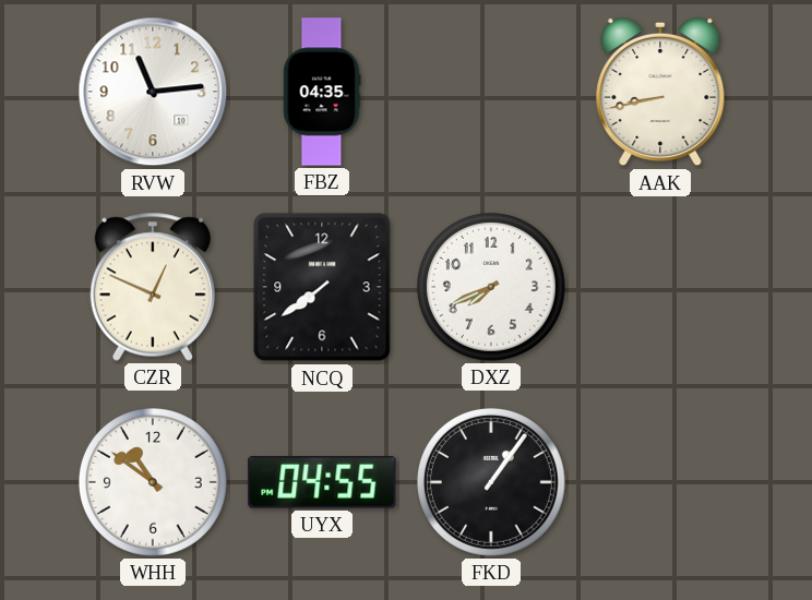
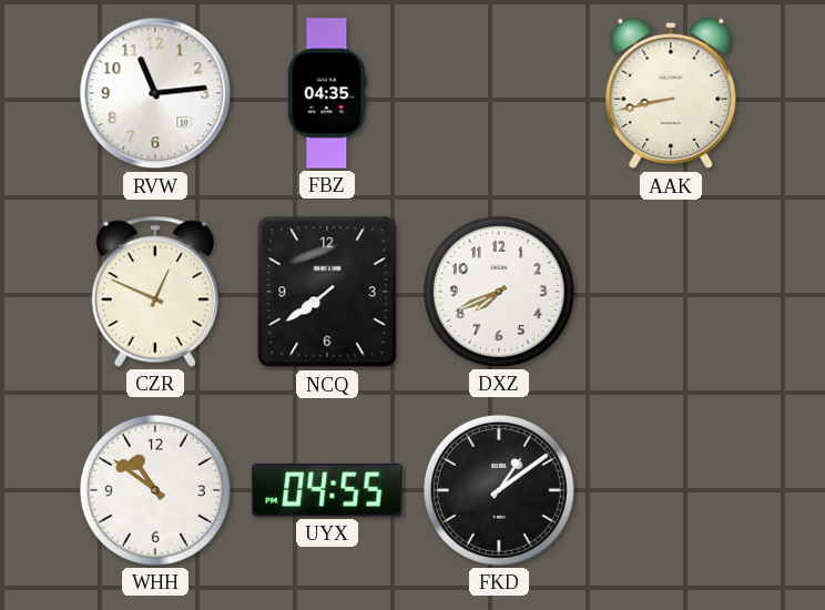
FKD: 1:06 -> 1:09
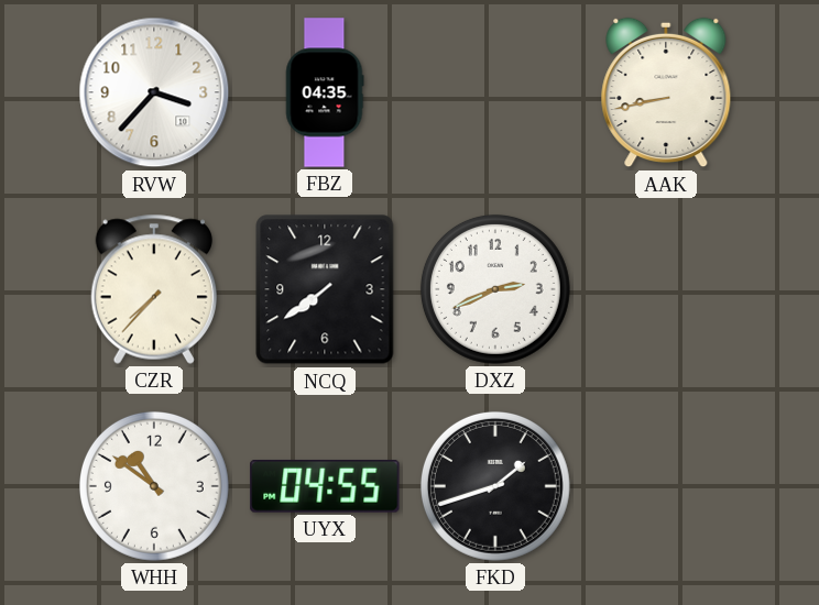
RVW: 11:14 -> 3:37
CZR: 12:49 -> 7:37
DXZ: 7:41 -> 2:41
FKD: 1:09 -> 1:42
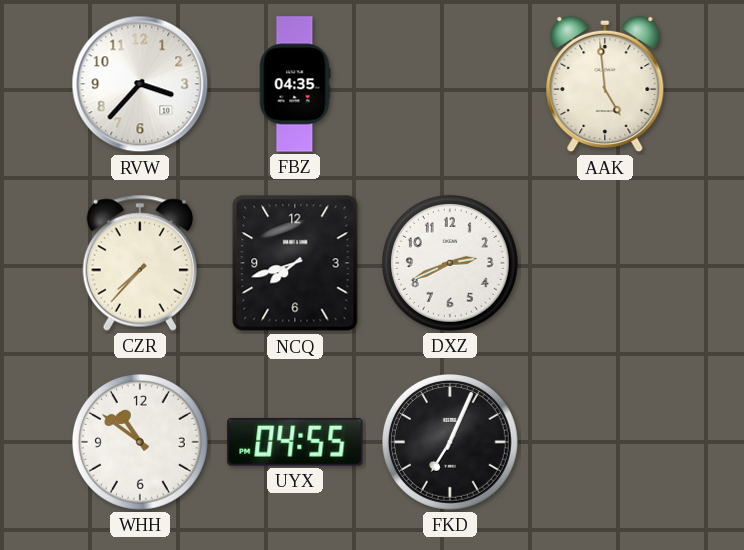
AAK: 8:43 -> 4:59
NCQ: 7:39 -> 7:42
FKD: 1:42 -> 7:04
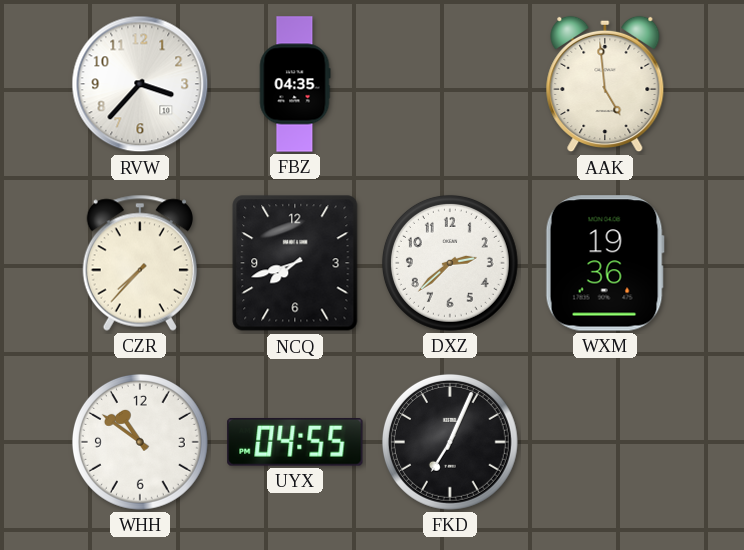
DXZ: 2:41 -> 2:38
WXM: none -> 19:36
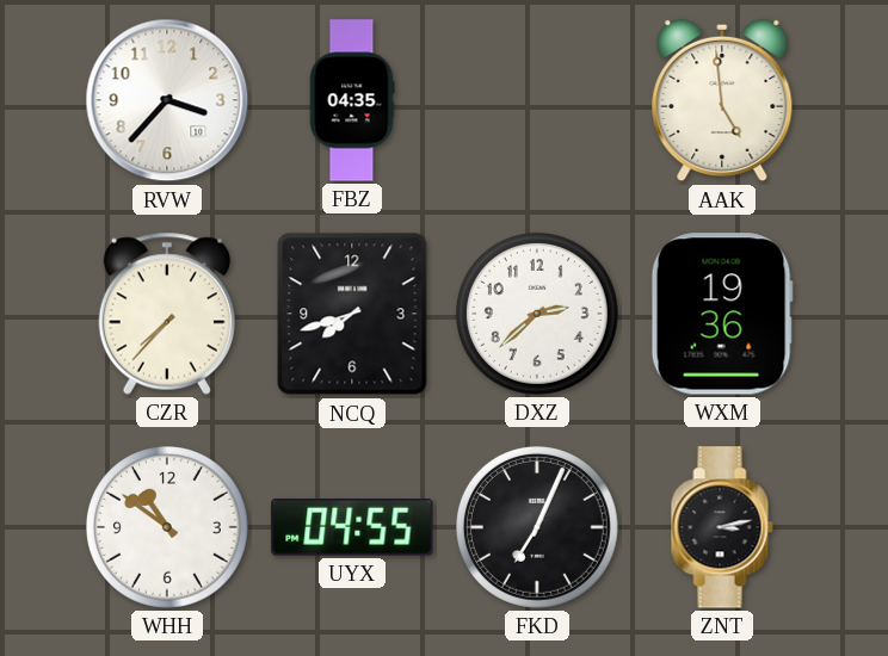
ZNT: none -> 3:13
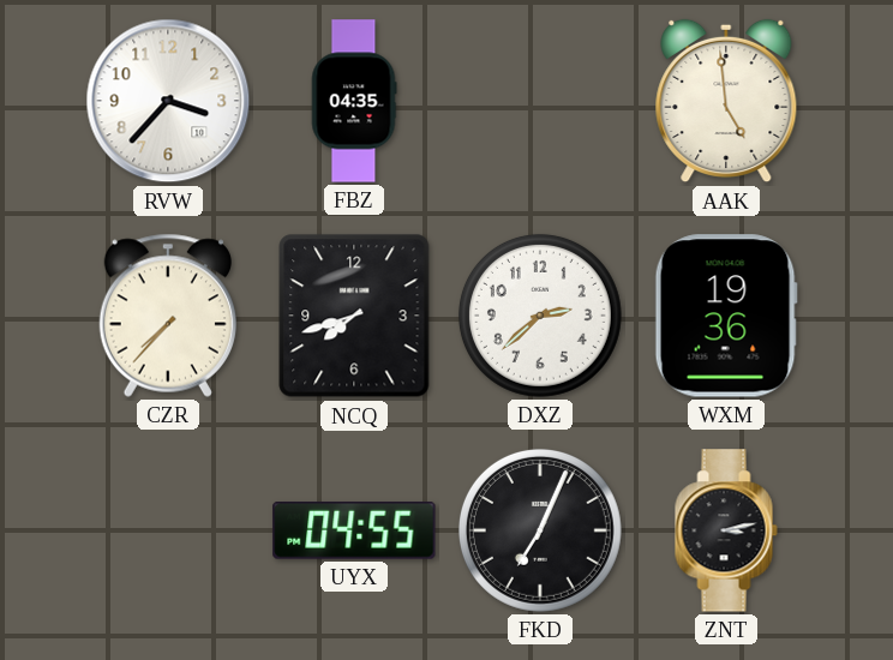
WHH: 10:51 -> none
